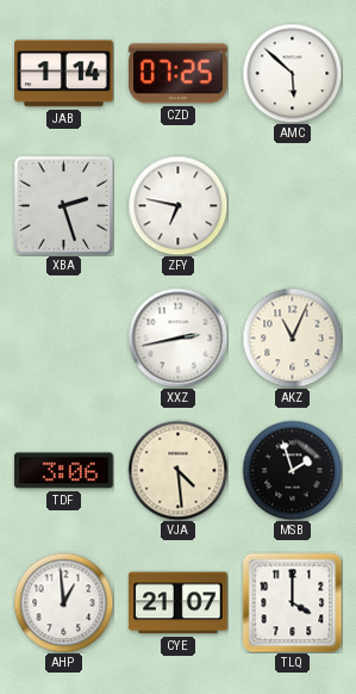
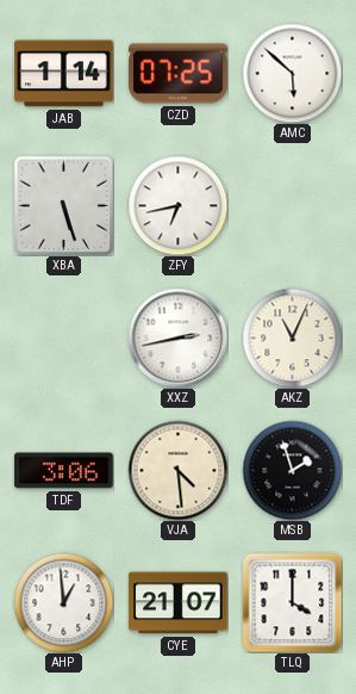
XBA: 2:27 -> 5:27
ZFY: 6:47 -> 6:43
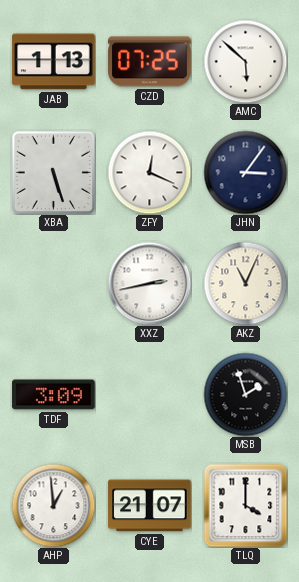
JAB: 1:14 -> 1:13
ZFY: 6:43 -> 12:19
JHN: none -> 3:06
TDF: 3:06 -> 3:09
VJA: 4:29 -> none
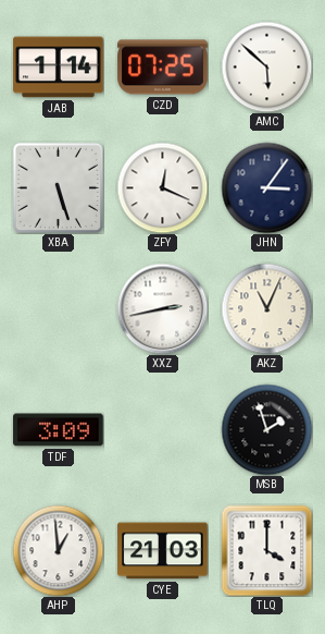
JAB: 1:13 -> 1:14
CYE: 21:07 -> 21:03
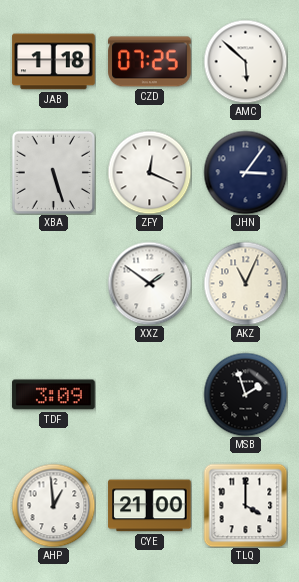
JAB: 1:14 -> 1:18
XXZ: 2:43 -> 1:51
CYE: 21:03 -> 21:00
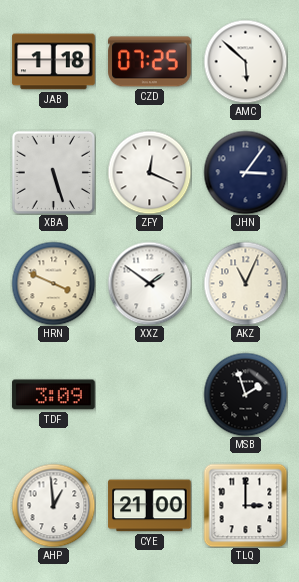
HRN: none -> 3:49
TLQ: 4:00 -> 3:00
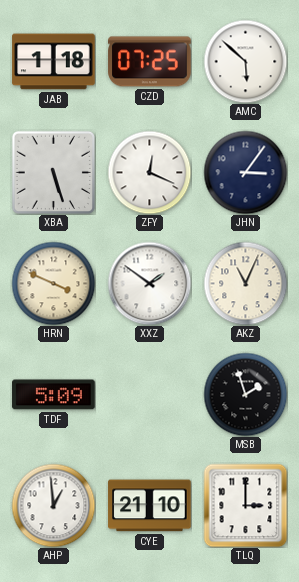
TDF: 3:09 -> 5:09
CYE: 21:00 -> 21:10
